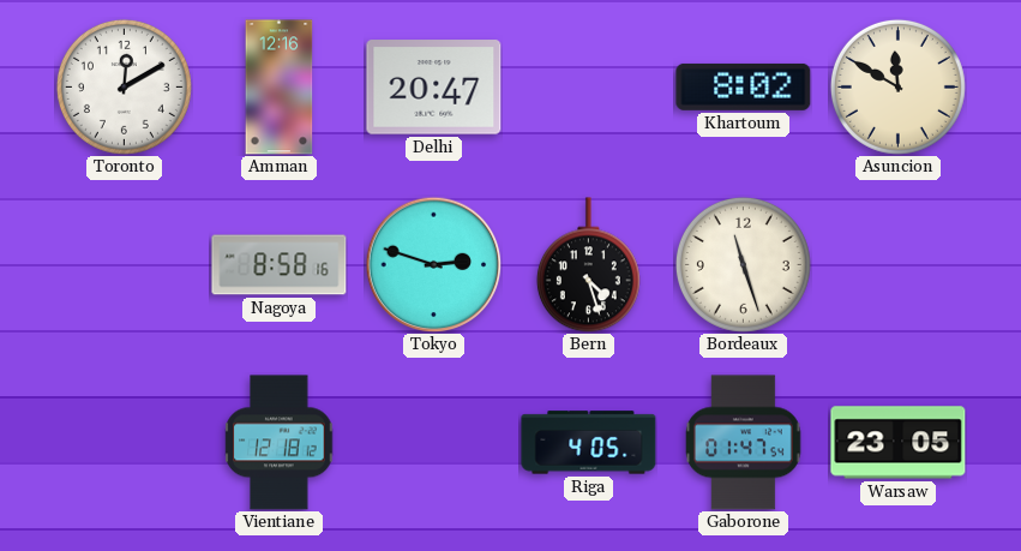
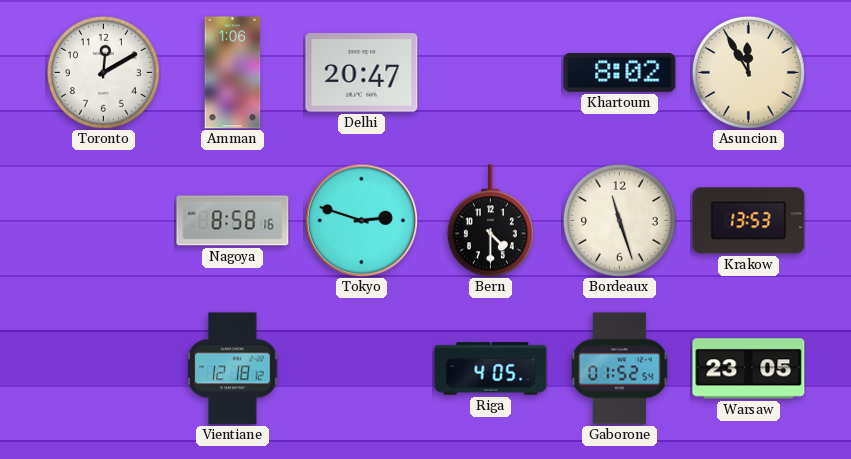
Amman: 12:16 -> 1:06
Asuncion: 11:50 -> 11:55
Bern: 4:27 -> 4:30
Krakow: none -> 13:53
Gaborone: 01:47 -> 01:52
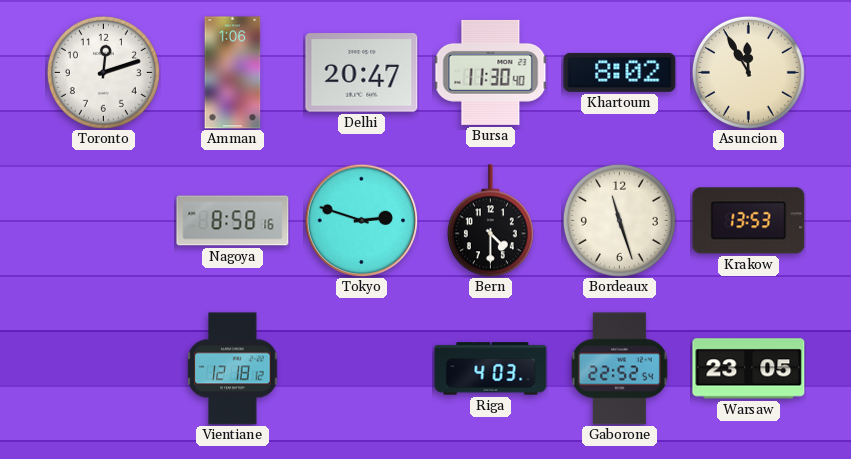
Toronto: 12:10 -> 12:12
Bursa: none -> 11:30
Riga: 4:05 -> 4:03
Gaborone: 01:52 -> 22:52
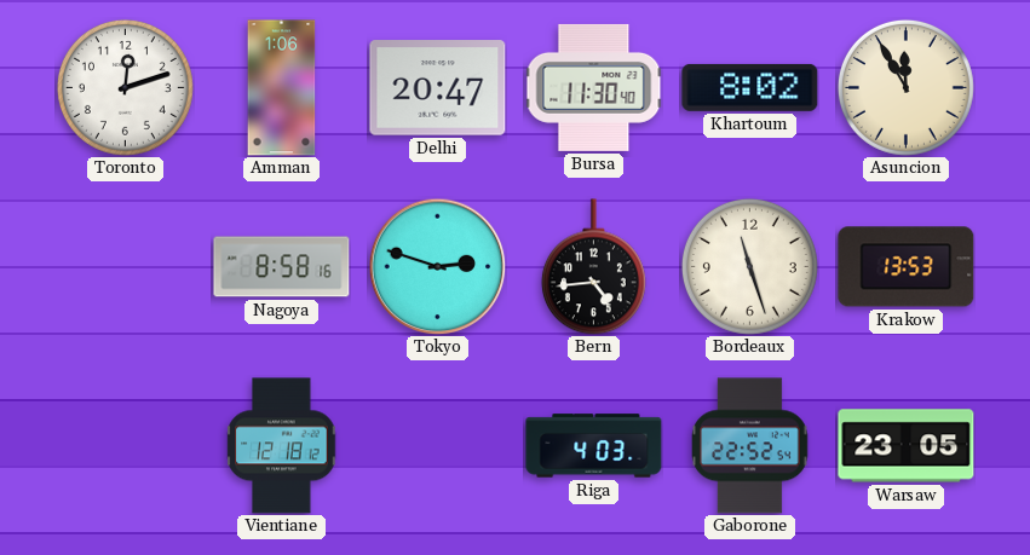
Bern: 4:30 -> 4:44
